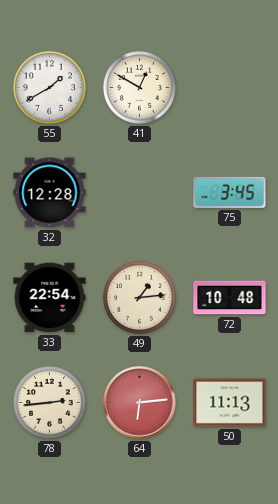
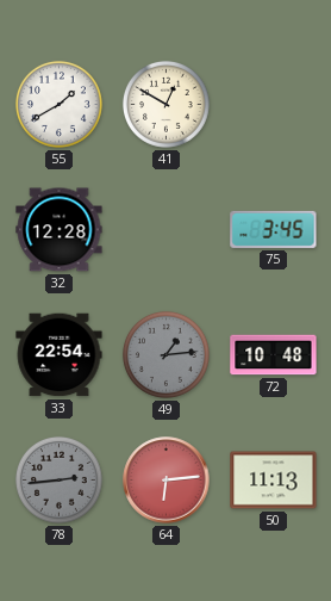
49 dial: cream -> grey
78 dial: cream -> grey
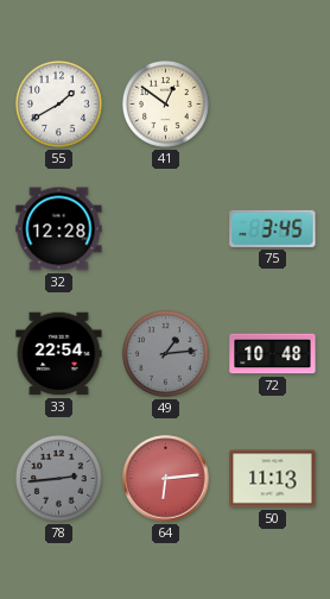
41: 12:50 -> 12:51
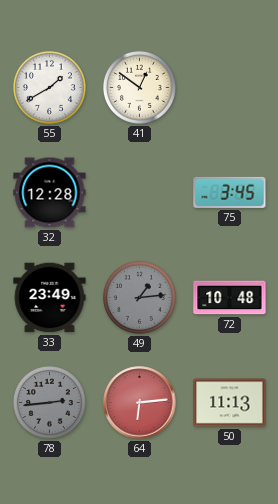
33: 22:54 -> 23:49
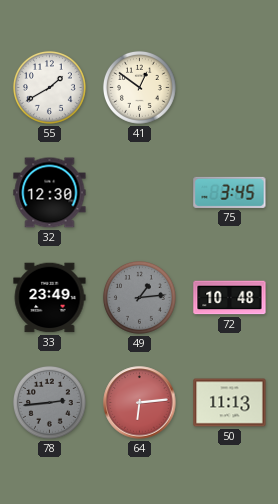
32: 12:28 -> 12:30
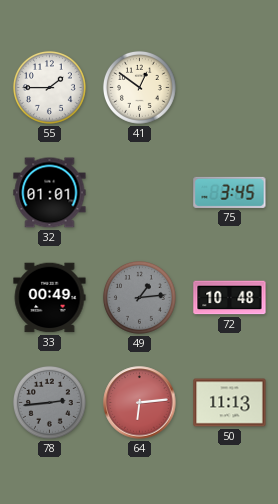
55: 1:40 -> 1:45
32: 12:30 -> 01:01
33: 23:49 -> 00:49
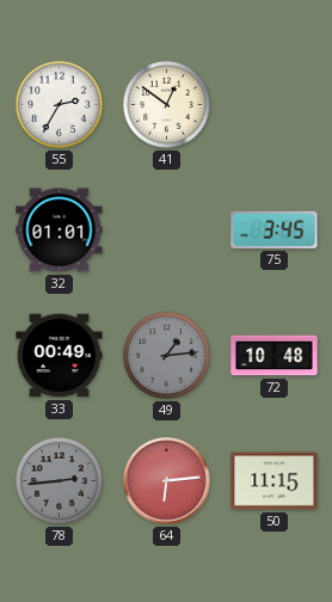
55: 1:45 -> 2:35
50: 11:13 -> 11:15
